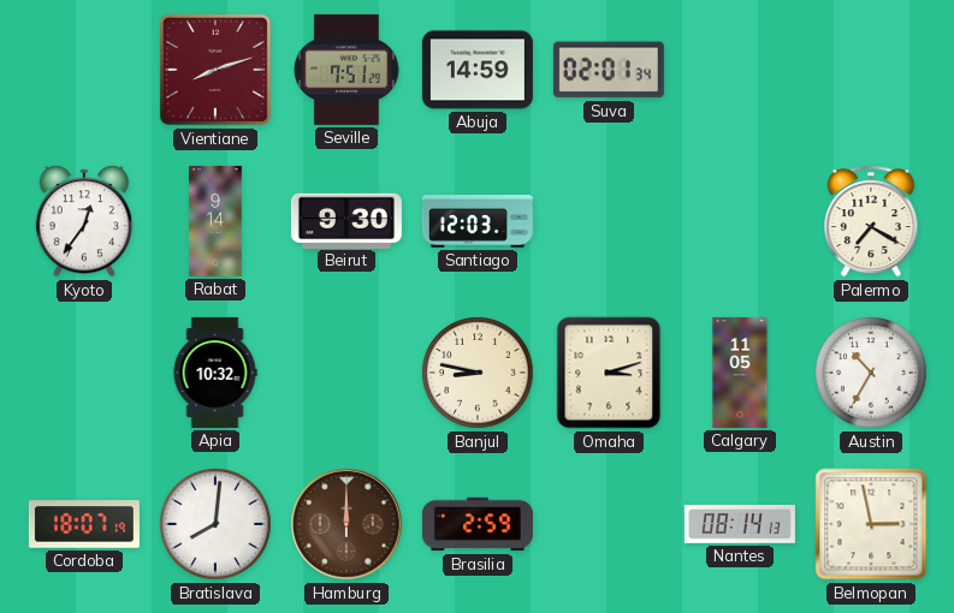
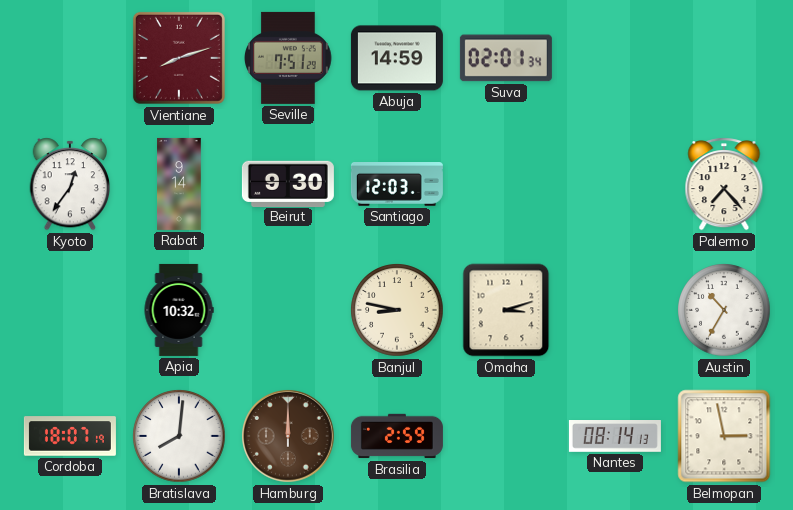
Palermo: 7:20 -> 7:23
Calgary: 11:05 -> none
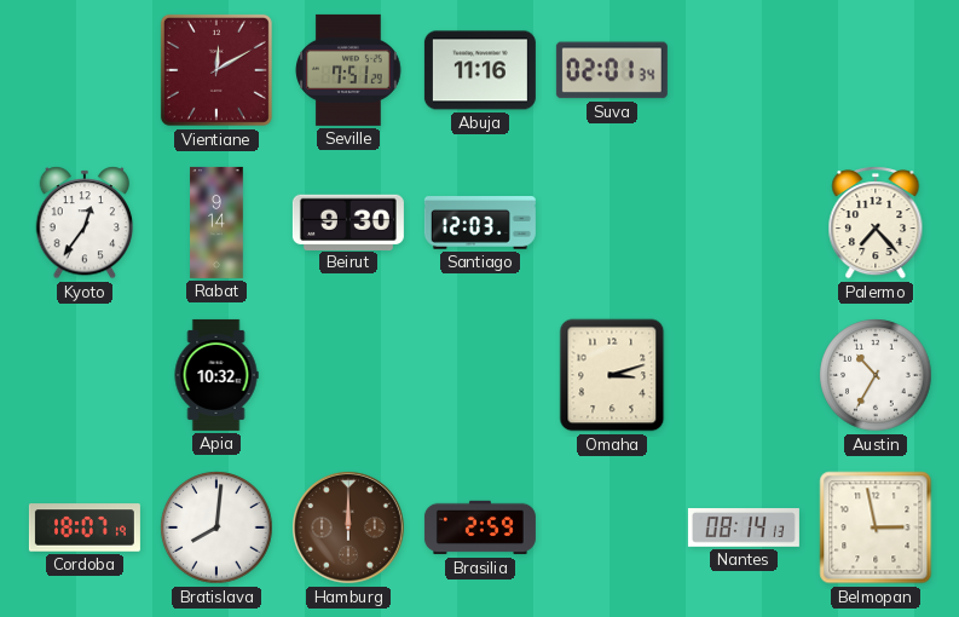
Vientiane: 8:12 -> 12:10
Abuja: 14:59 -> 11:16
Banjul: 8:47 -> none
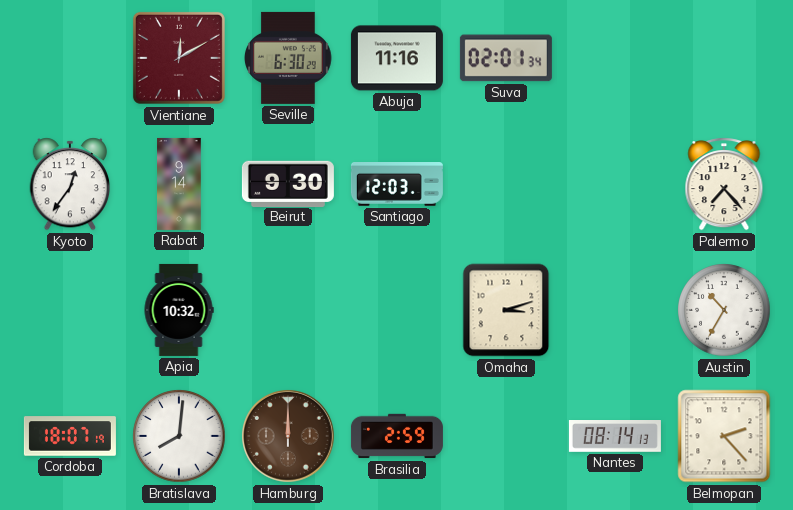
Seville: 7:51 -> 6:30
Belmopan: 2:58 -> 2:23
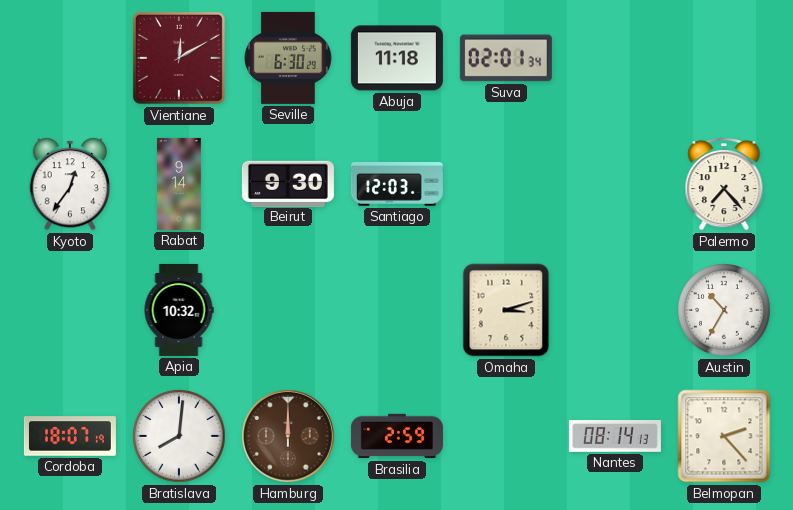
Abuja: 11:16 -> 11:18
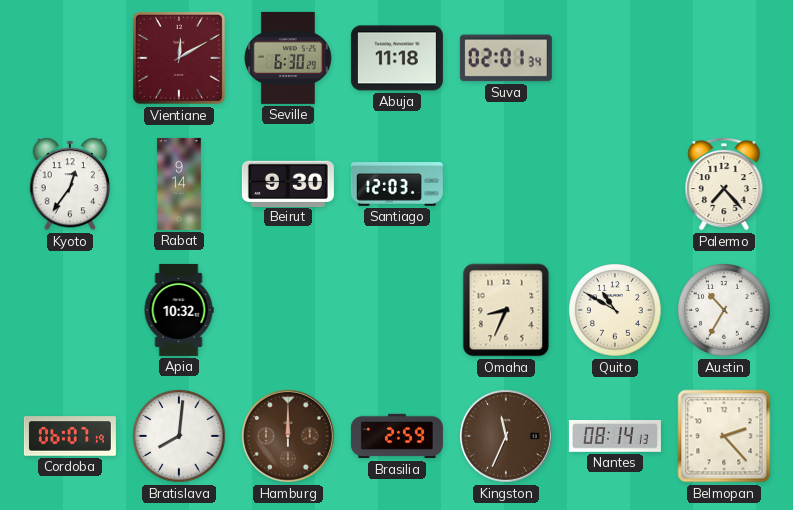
Omaha: 3:12 -> 8:34
Quito: none -> 10:50
Cordoba: 18:07 -> 06:07
Kingston: none -> 11:34
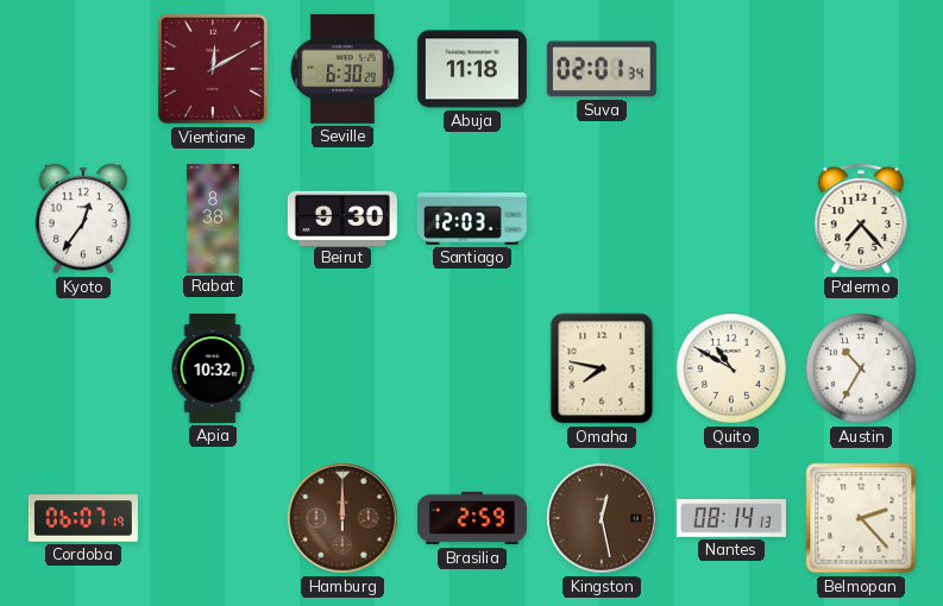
Rabat: 9:14 -> 8:38
Omaha: 8:34 -> 7:47
Bratislava: 8:01 -> none
Kingston: 11:34 -> 12:28
